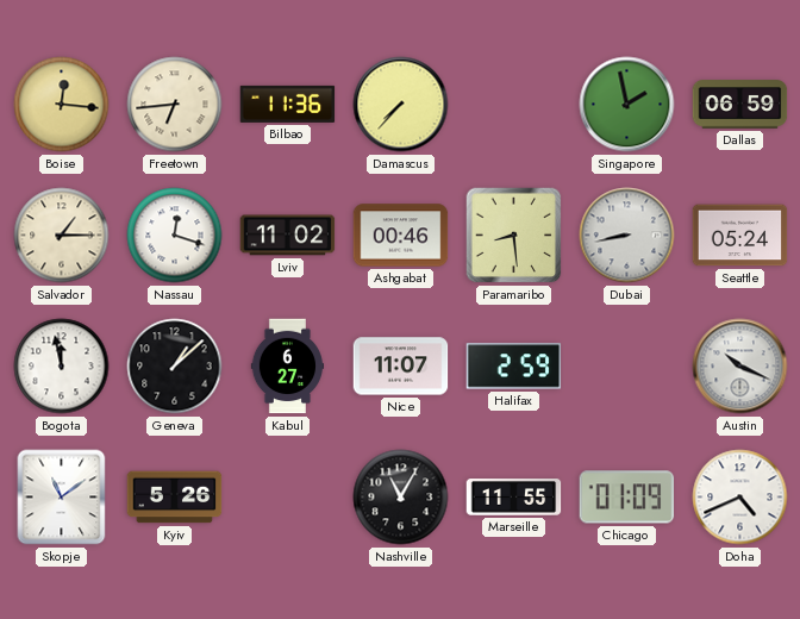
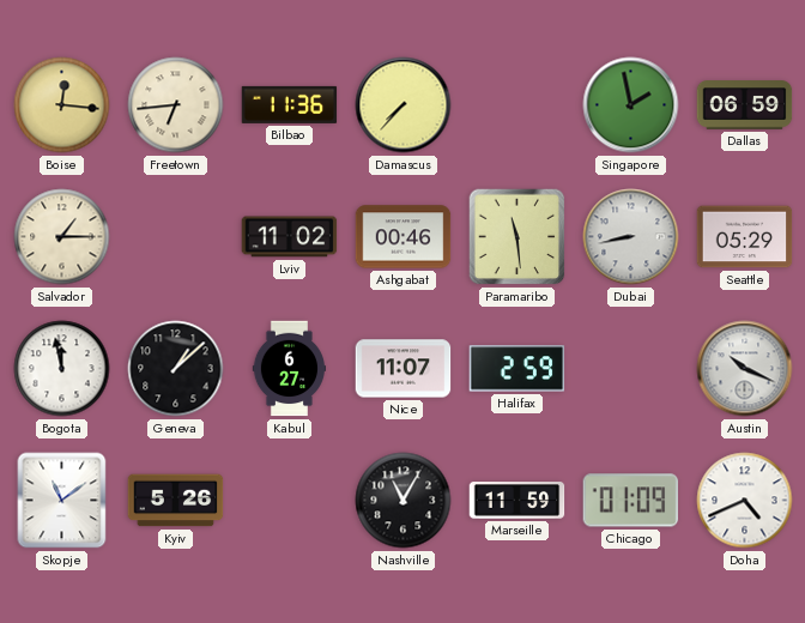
Nassau: 12:18 -> none
Paramaribo: 8:29 -> 11:29
Seattle: 05:24 -> 05:29
Marseille: 11:55 -> 11:59
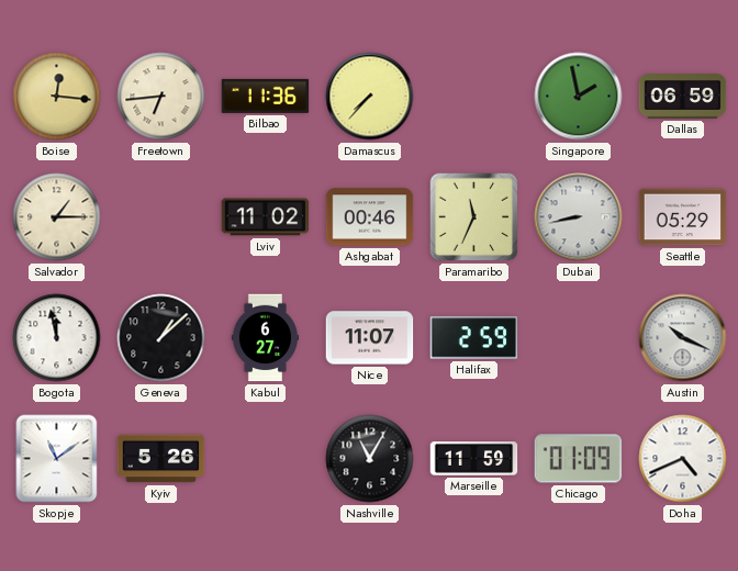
Paramaribo: 11:29 -> 11:34
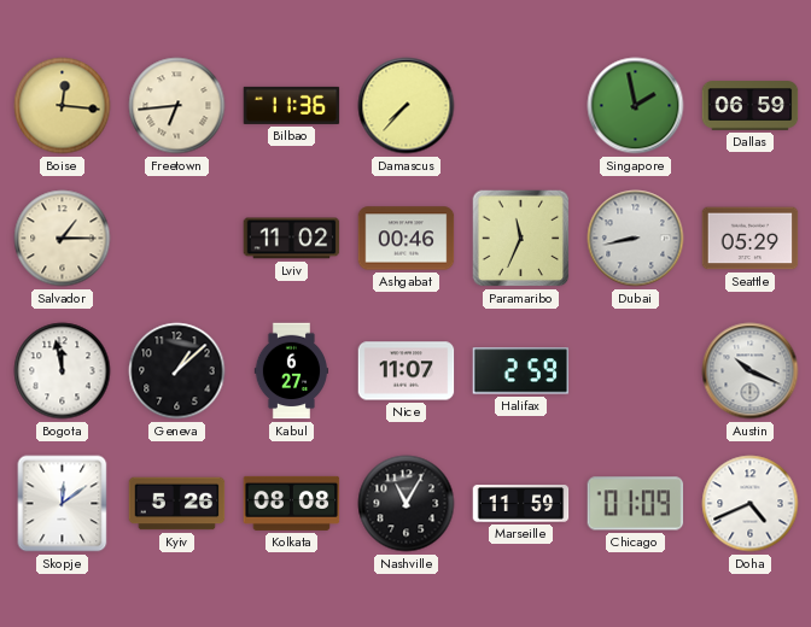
Skopje: 11:09 -> 12:09
Kolkata: none -> 08:08
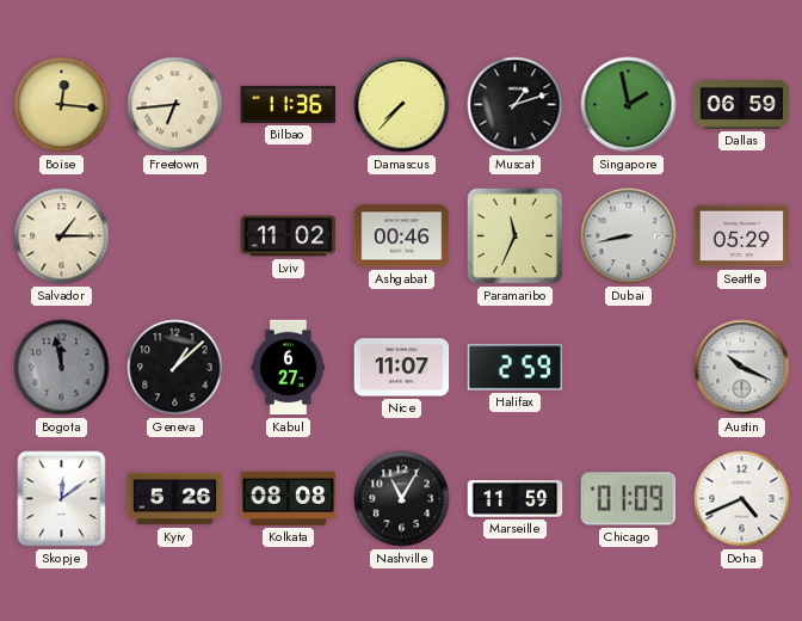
Muscat: none -> 1:12
Bogota dial: white -> grey
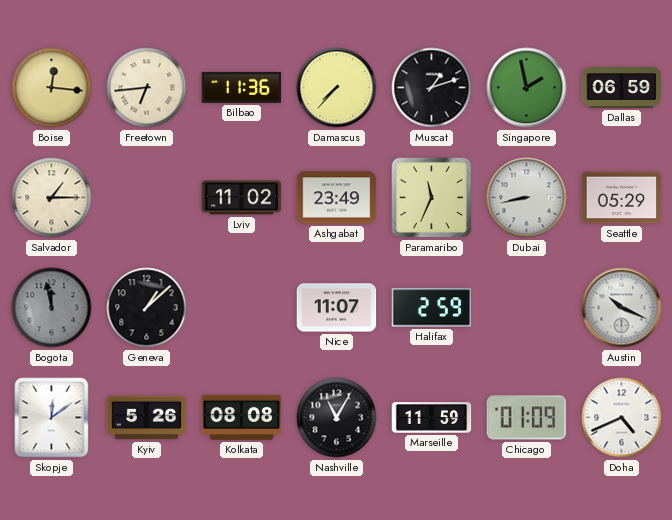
Ashgabat: 00:46 -> 23:49
Kabul: 6:27 -> none
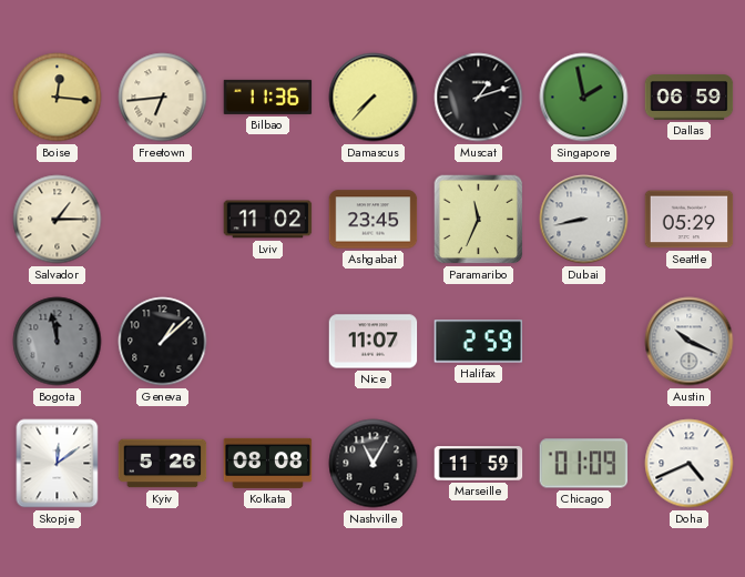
Ashgabat: 23:49 -> 23:45
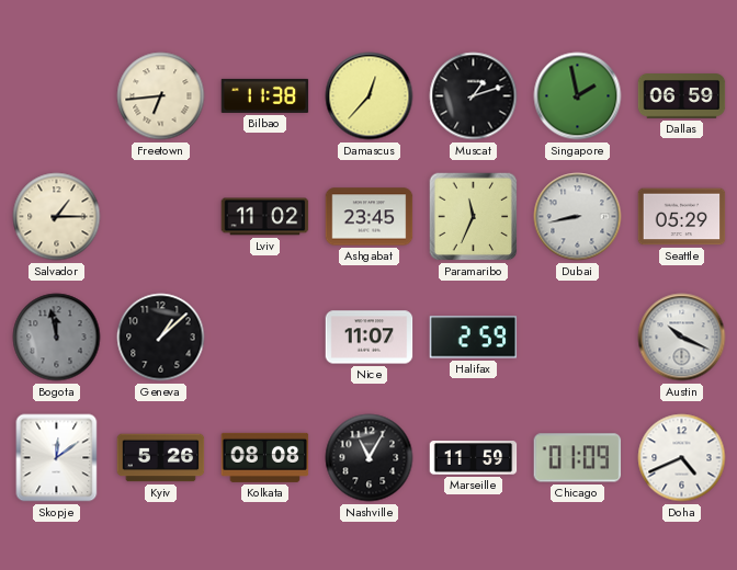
Boise: 12:16 -> none
Bilbao: 11:36 -> 11:38
Damascus: 7:37 -> 12:37
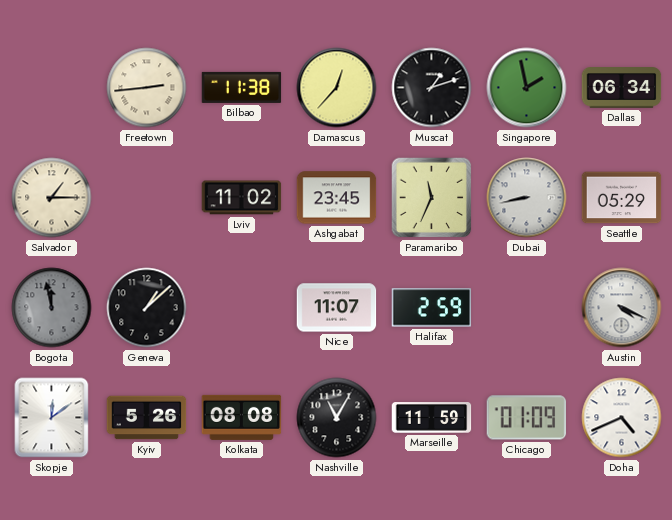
Freetown: 6:44 -> 2:44
Dallas: 06:59 -> 06:34
Austin: 10:19 -> 4:19
